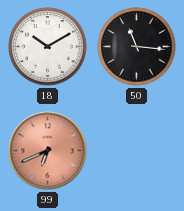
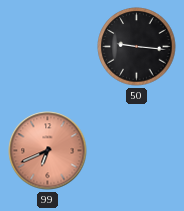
18: 10:10 -> none
50: 11:16 -> 9:16
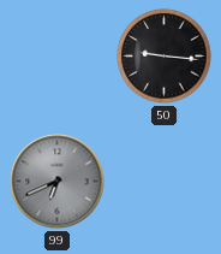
99 dial: salmon -> grey
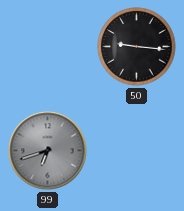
99: 6:41 -> 6:42
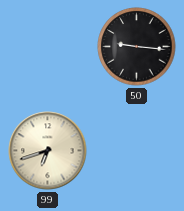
99 dial: grey -> cream
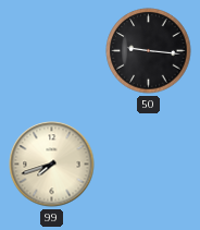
99: 6:42 -> 7:42
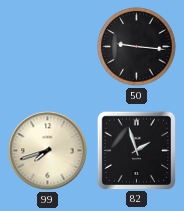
82: none -> 1:57
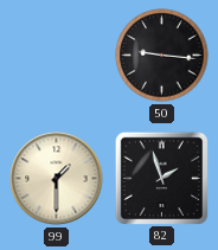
99: 7:42 -> 1:30
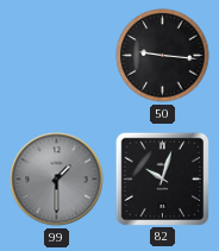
99 dial: cream -> grey
82: 1:57 -> 10:03
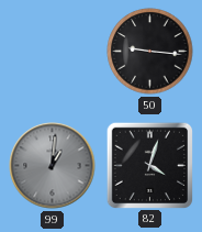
99: 1:30 -> 1:01
82: 10:03 -> 4:03
